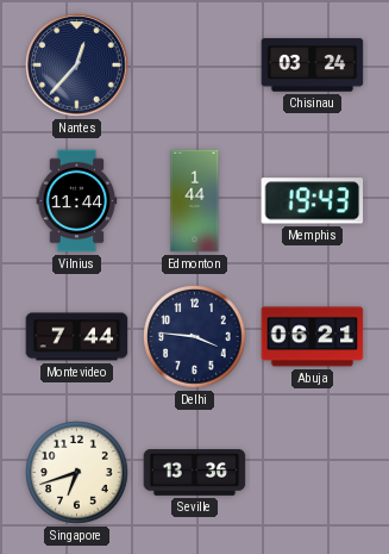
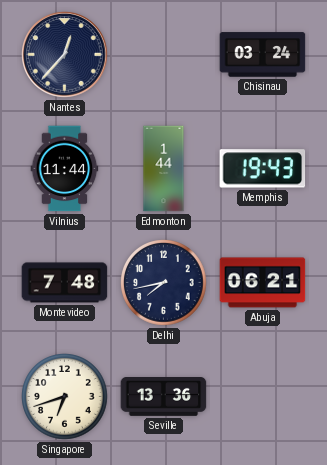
Montevideo: 7:44 -> 7:48
Delhi: 3:46 -> 7:43
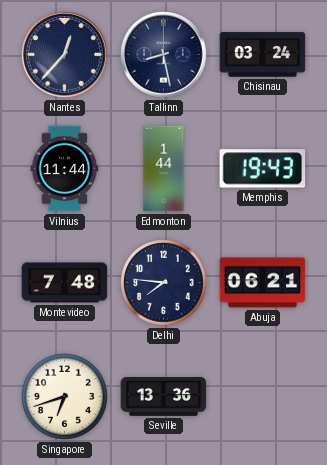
Tallinn: none -> 8:28
Delhi: 7:43 -> 7:46
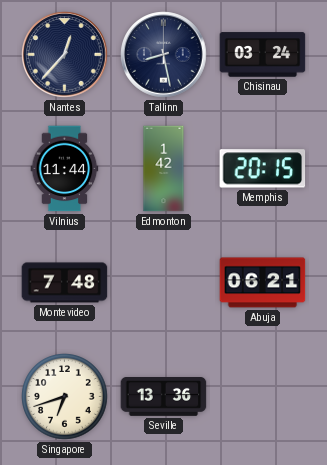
Edmonton: 1:44 -> 1:42
Memphis: 19:43 -> 20:15
Delhi: 7:46 -> none
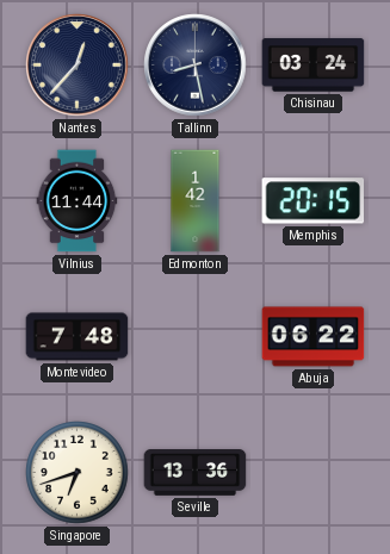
Abuja: 06:21 -> 06:22
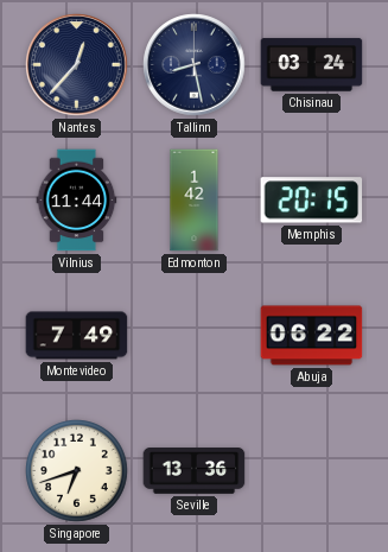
Montevideo: 7:48 -> 7:49
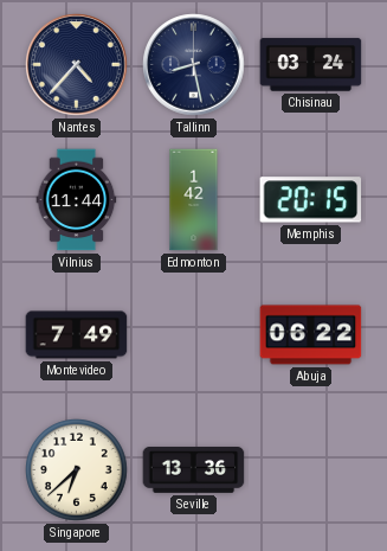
Nantes: 12:37 -> 4:37
Singapore: 6:42 -> 6:38
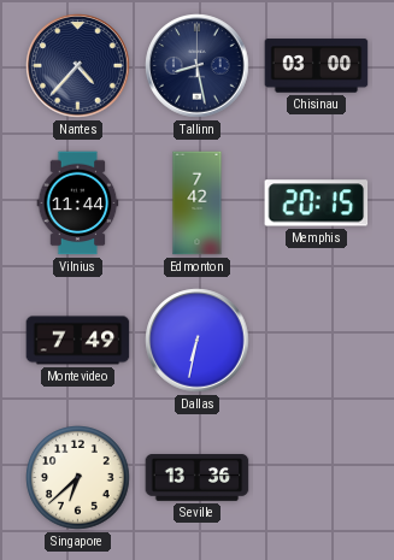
Chisinau: 03:24 -> 03:00
Edmonton: 1:42 -> 7:42
Dallas: none -> 6:32
Abuja: 06:22 -> none
